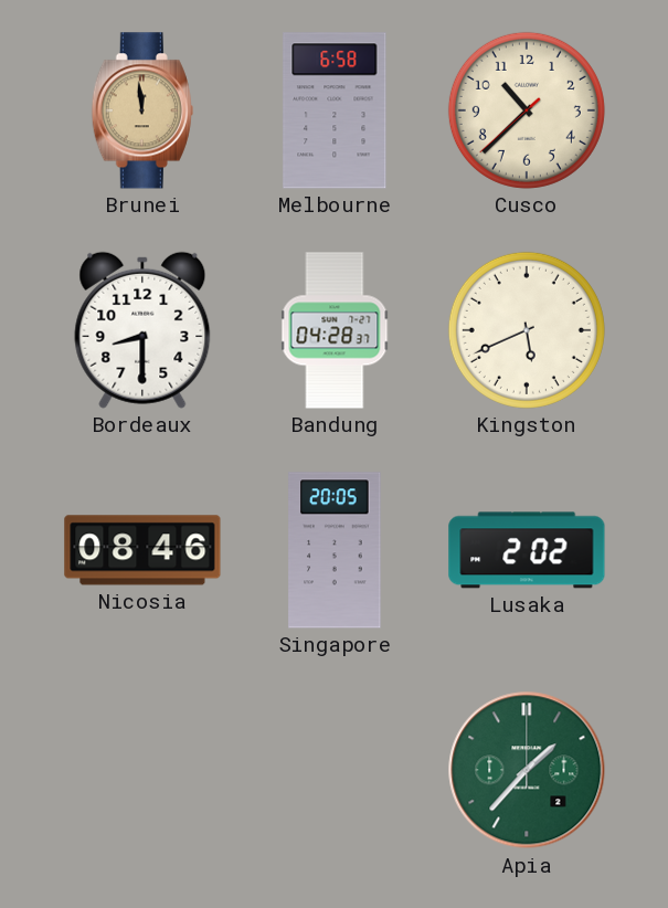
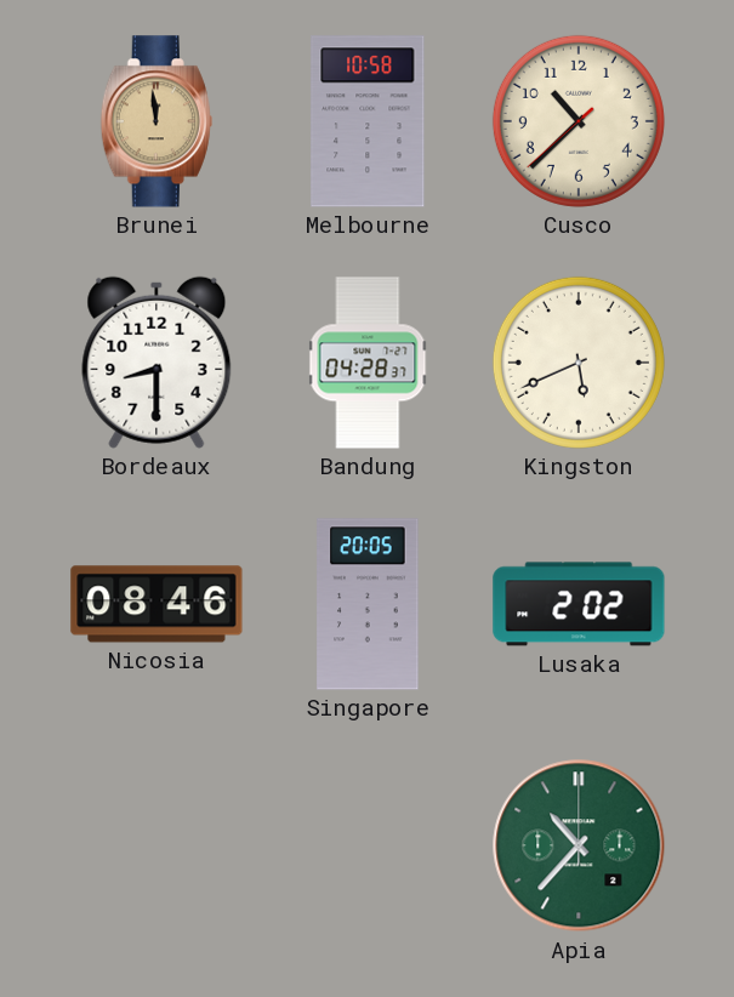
Melbourne: 6:58 -> 10:58
Apia: 1:37 -> 10:37
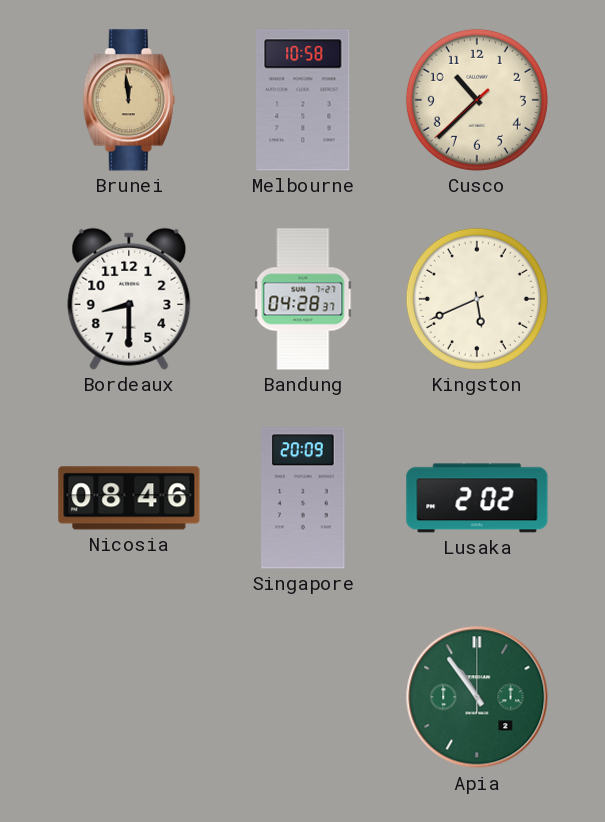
Singapore: 20:05 -> 20:09
Apia: 10:37 -> 10:54
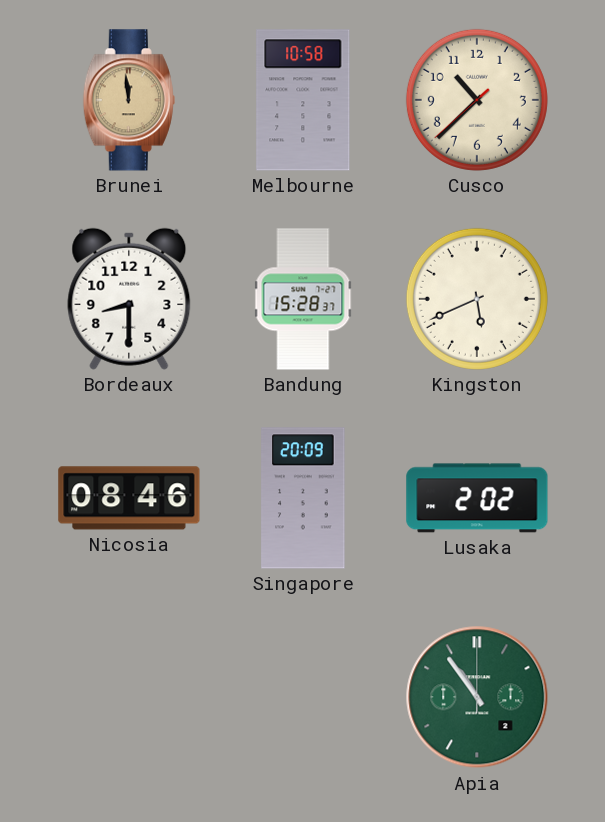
Bandung: 04:28 -> 15:28
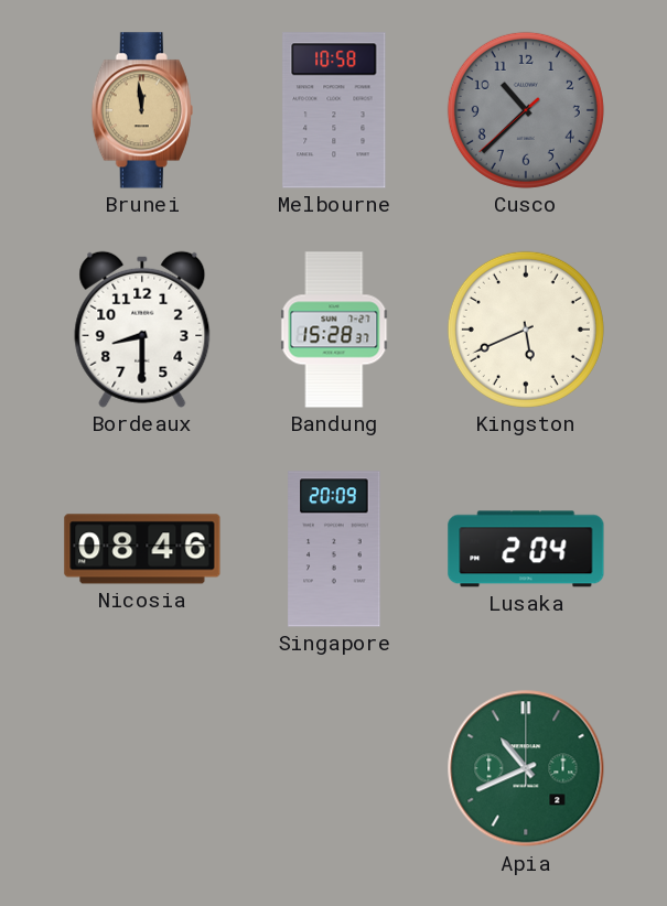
Cusco dial: cream -> grey
Lusaka: 2:02 -> 2:04
Apia: 10:54 -> 10:41
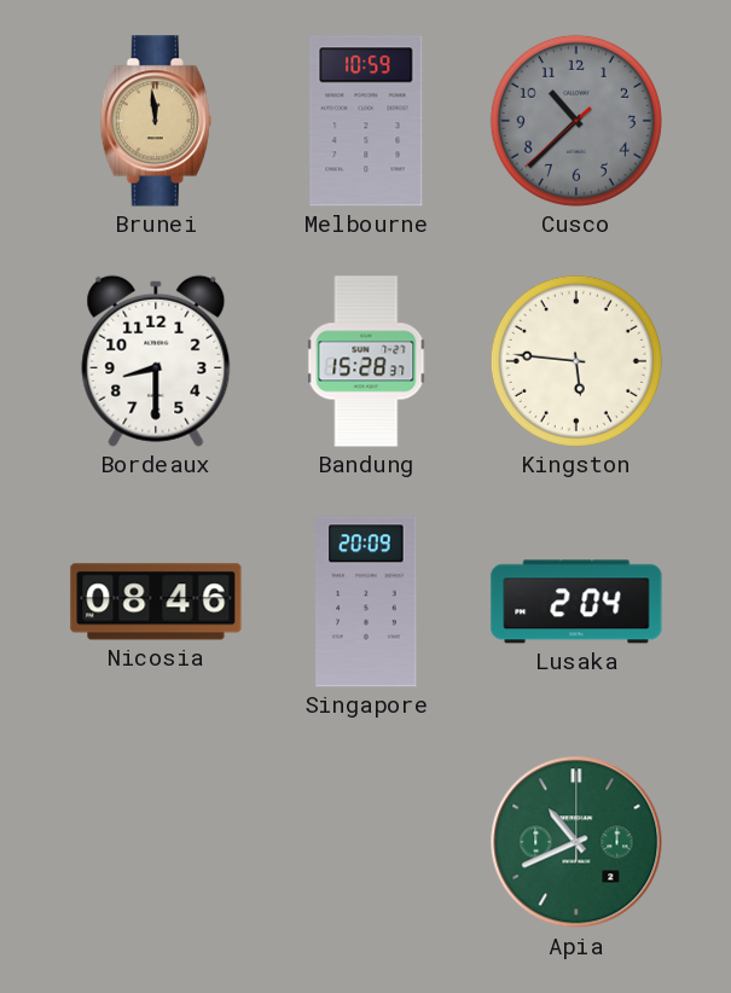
Melbourne: 10:58 -> 10:59
Kingston: 5:41 -> 5:46
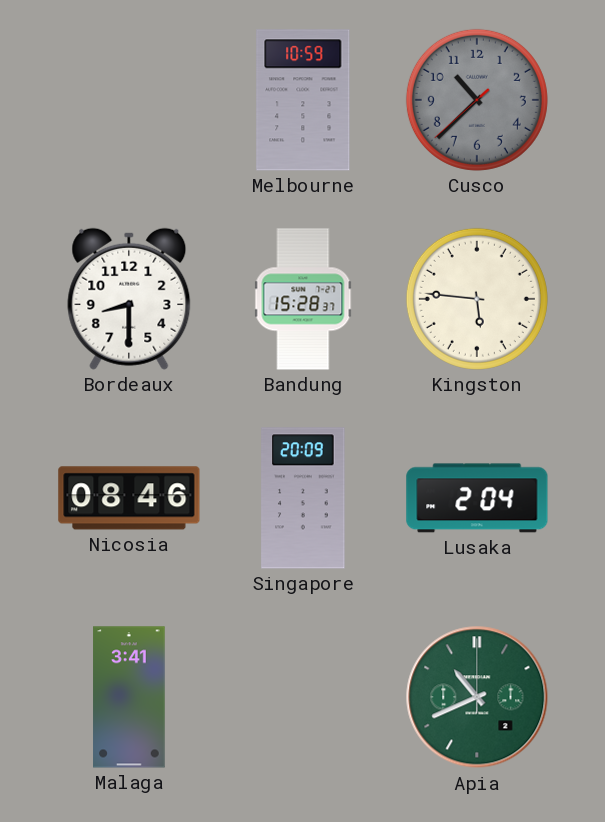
Brunei: 11:59 -> none
Malaga: none -> 3:41
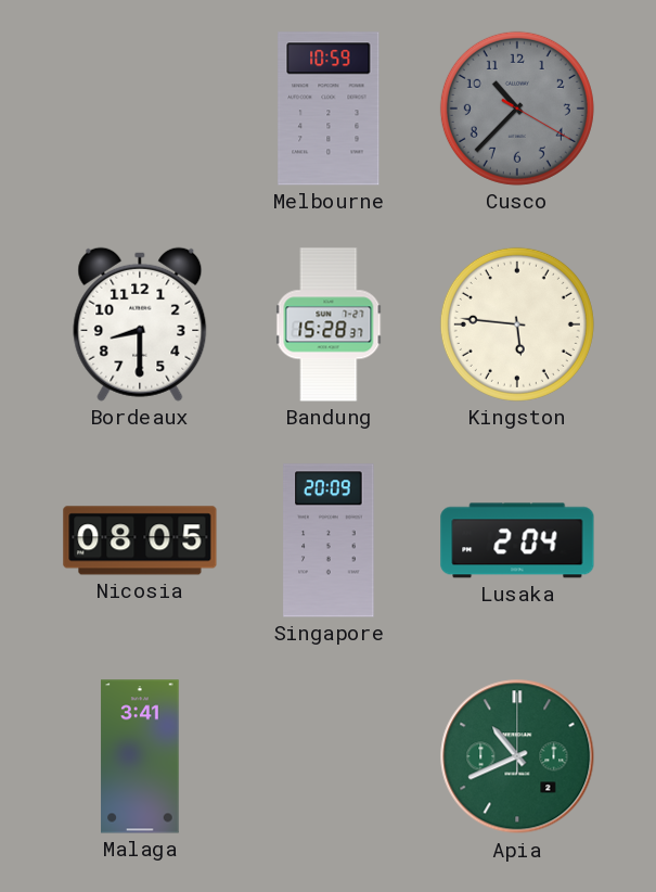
Cusco: 10:37:38 -> 10:37:20
Nicosia: 08:46 -> 08:05
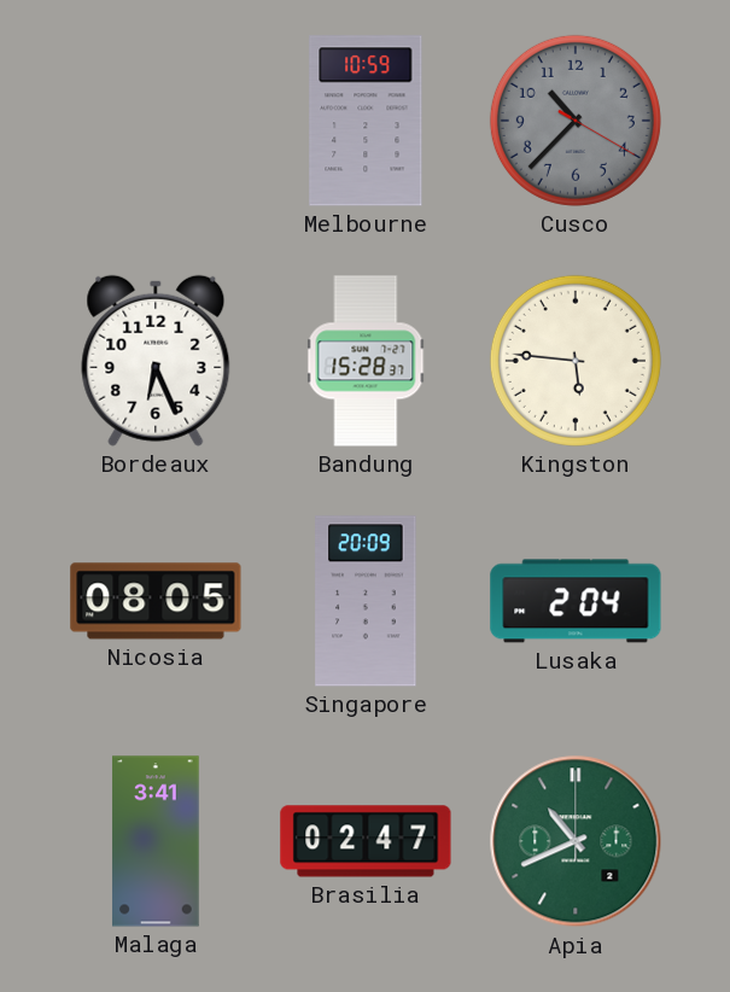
Bordeaux: 8:30 -> 6:26
Brasilia: none -> 02:47
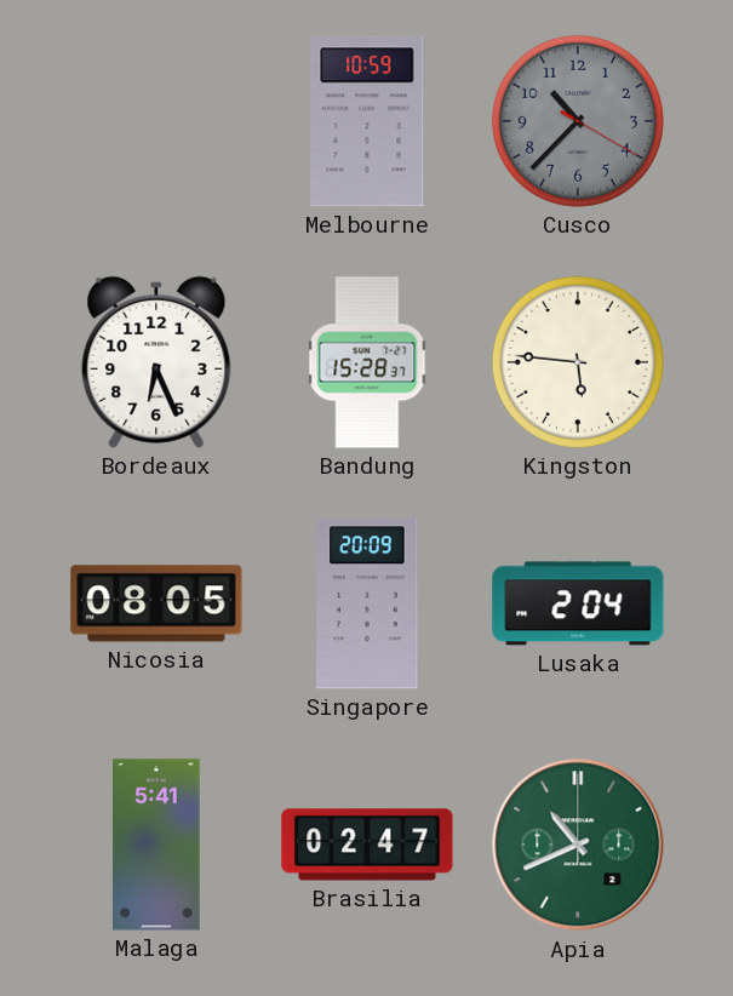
Malaga: 3:41 -> 5:41
